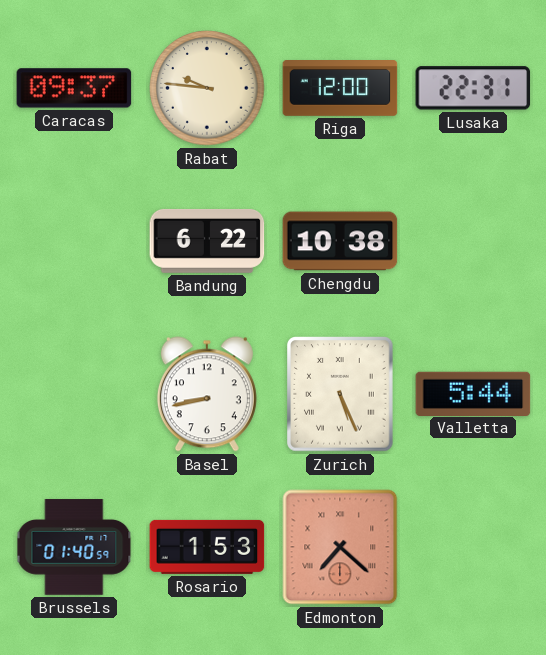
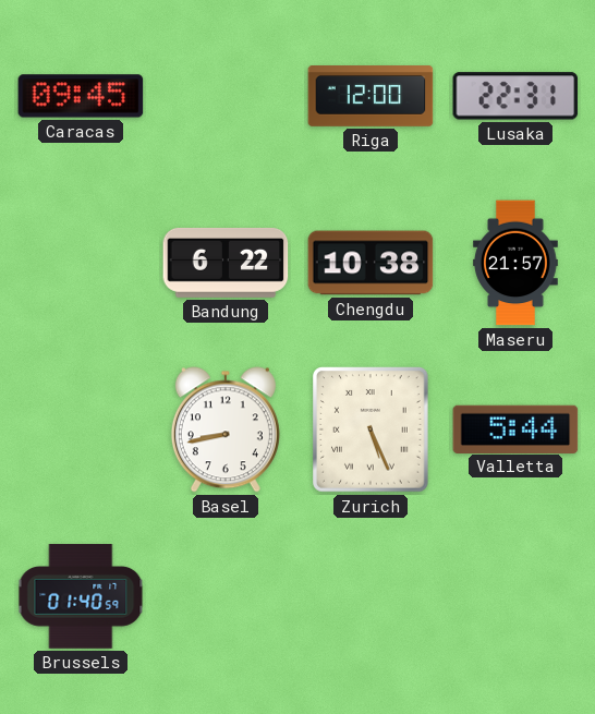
Caracas: 09:37 -> 09:45
Rabat: 9:46 -> none
Maseru: none -> 21:57
Rosario: 1:53 -> none
Edmonton: 7:22 -> none
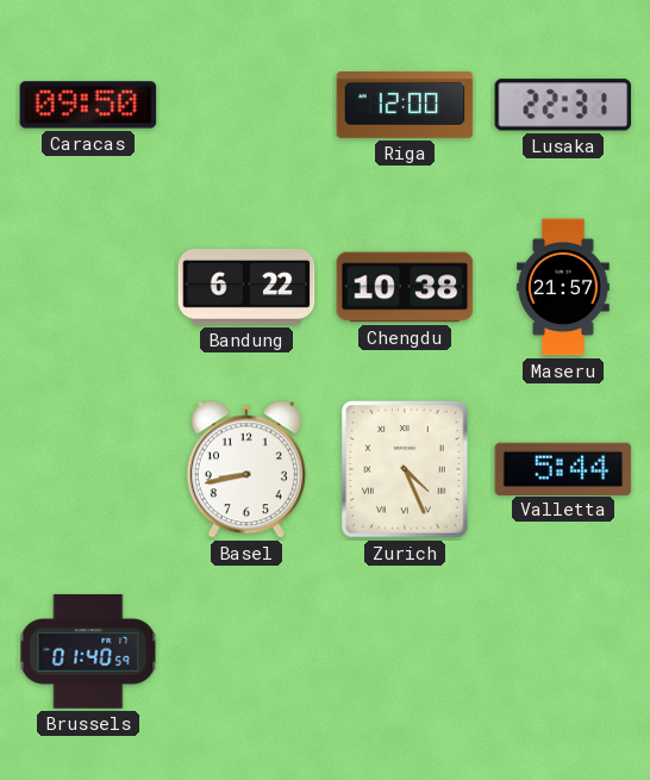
Caracas: 09:45 -> 09:50
Zurich: 5:26 -> 4:26
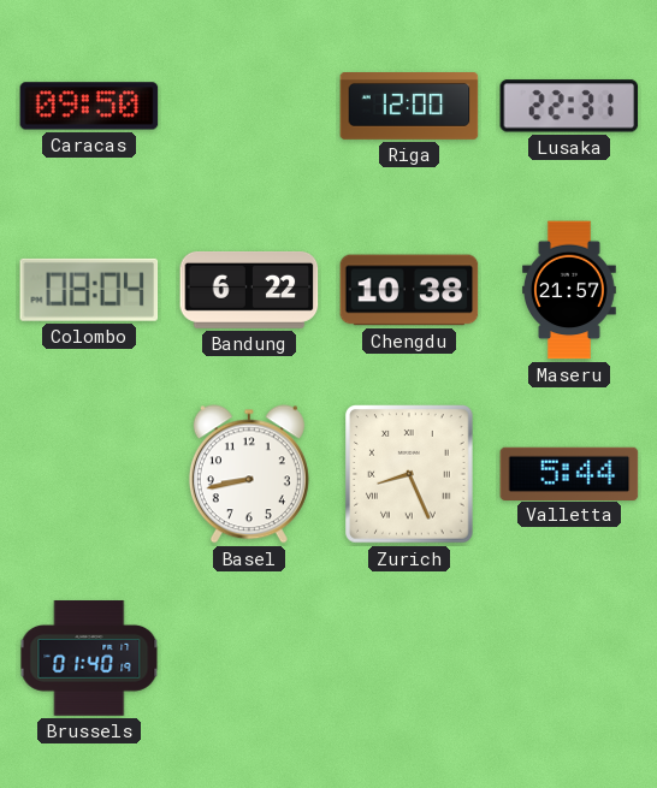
Colombo: none -> 08:04
Zurich: 4:26 -> 8:26
Brussels: 01:40:59 -> 01:40:19
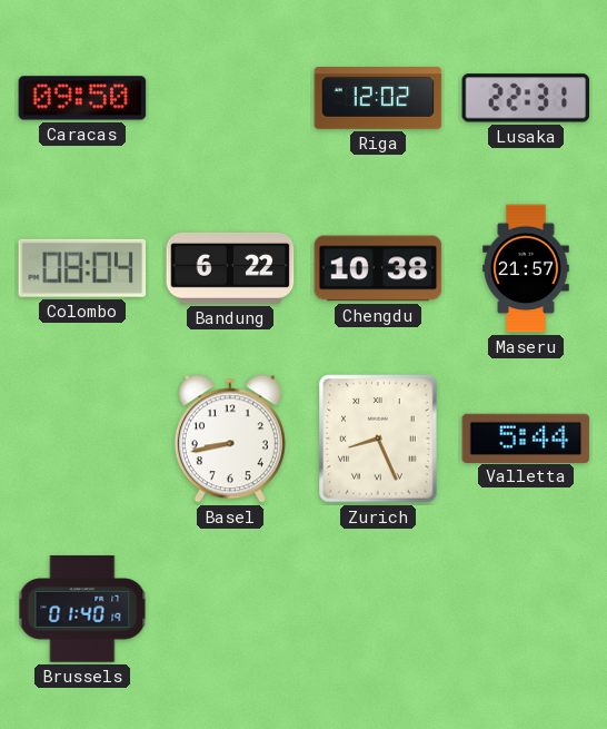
Riga: 12:00 -> 12:02
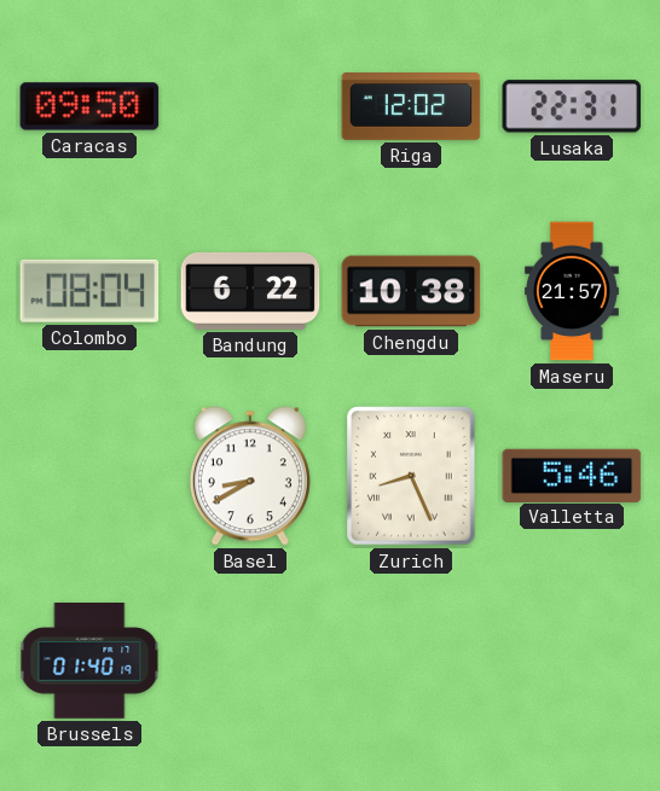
Basel: 8:43 -> 8:40
Valletta: 5:44 -> 5:46
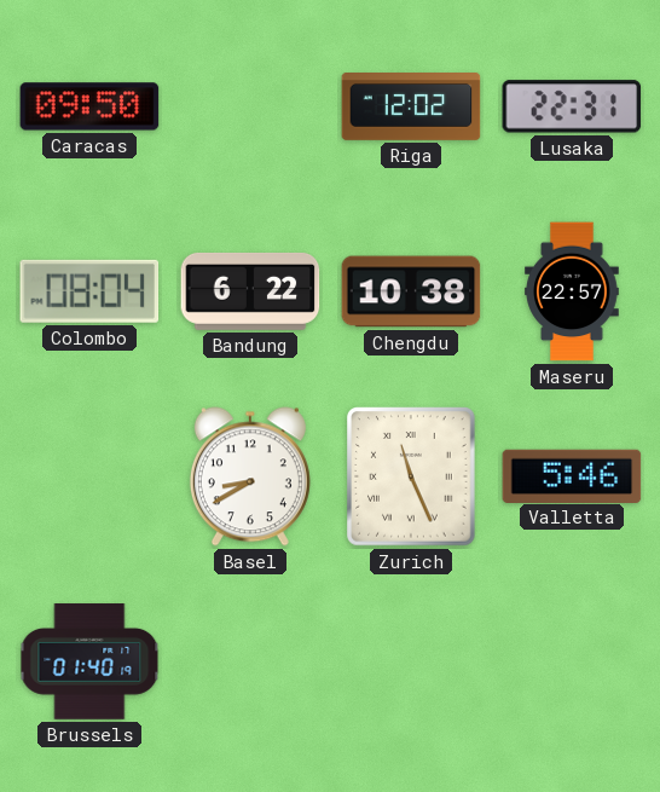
Maseru: 21:57 -> 22:57
Zurich: 8:26 -> 11:26
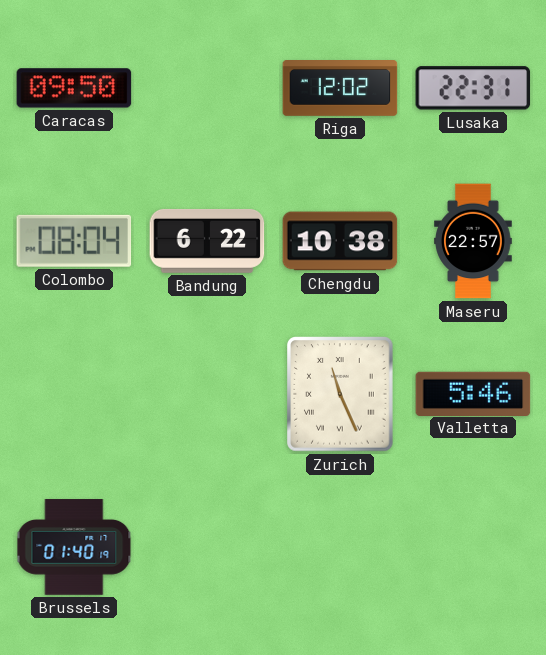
Basel: 8:40 -> none
